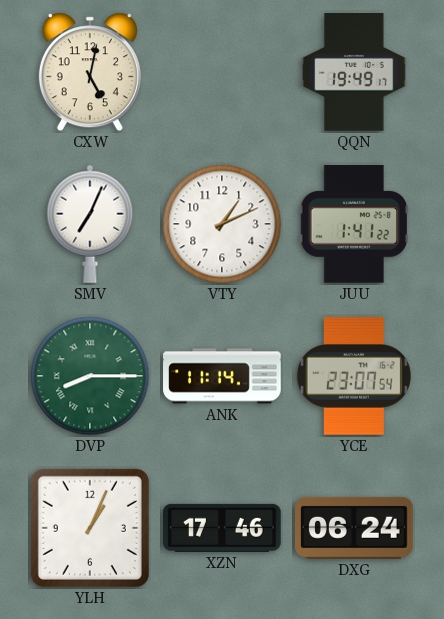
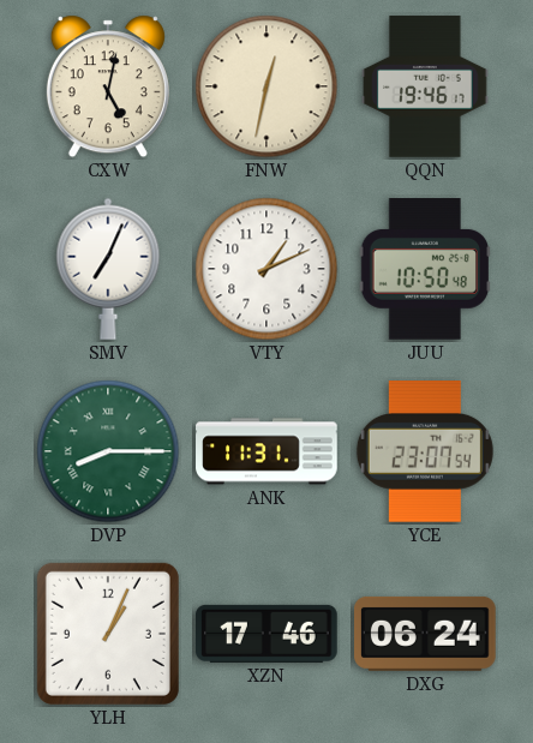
FNW: none -> 12:32
QQN: 19:49 -> 19:46
JUU: 1:41 -> 10:50
ANK: 11:14 -> 11:31
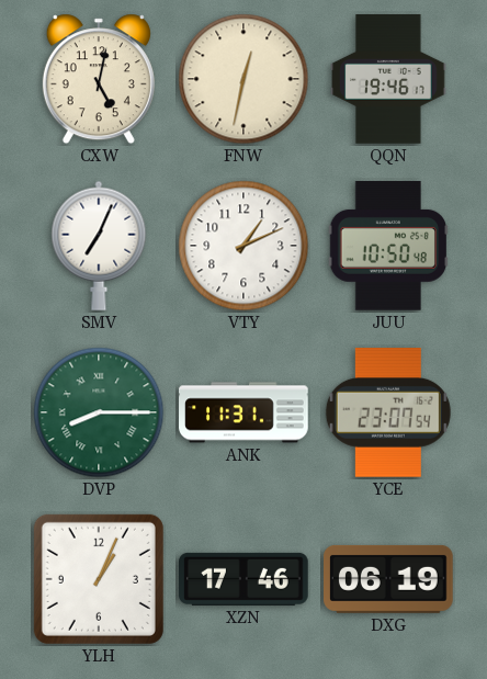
DXG: 06:24 -> 06:19
